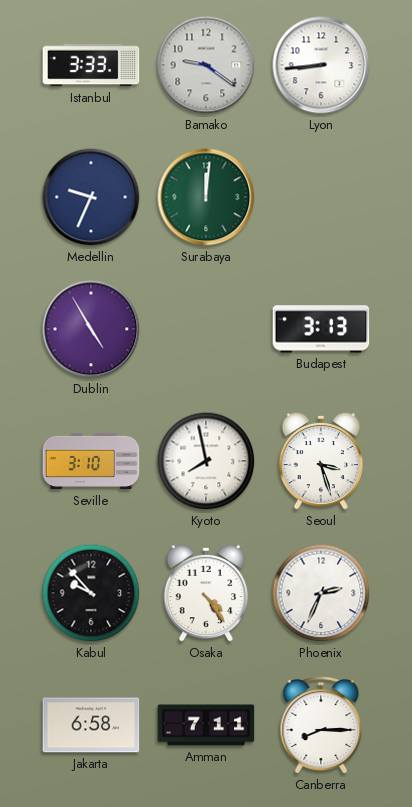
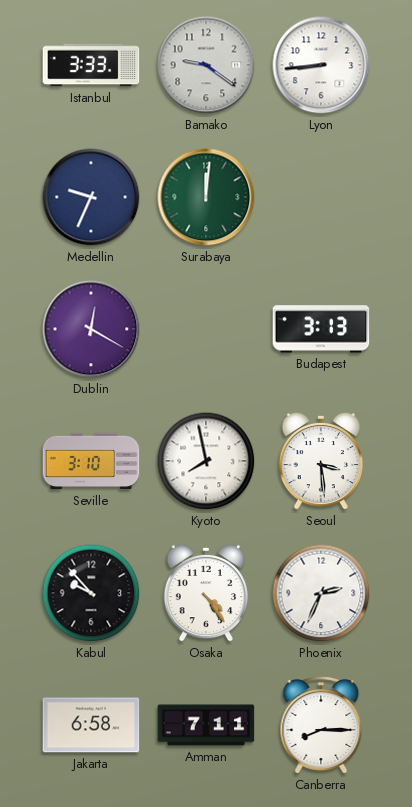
Dublin: 4:55 -> 12:20
Seoul: 3:27 -> 3:29
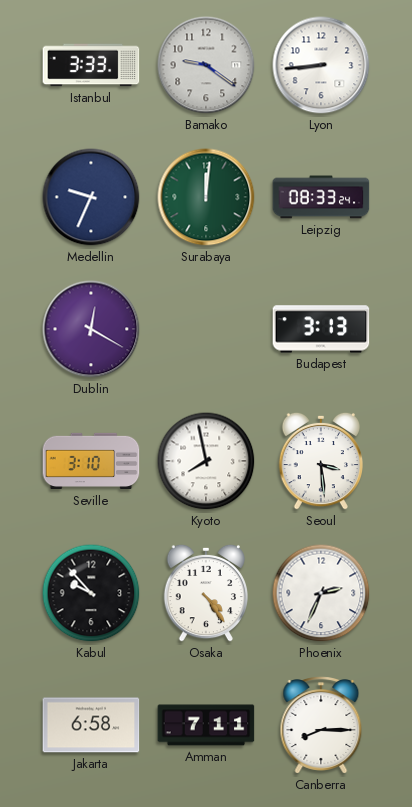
Leipzig: none -> 08:33
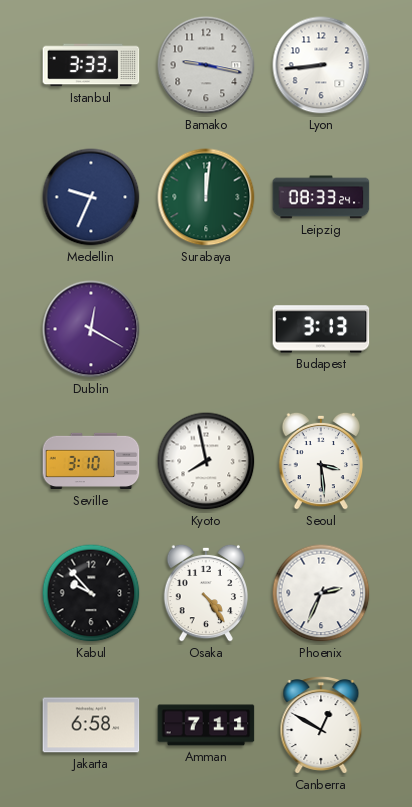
Bamako: 9:21 -> 9:17
Canberra: 8:15 -> 12:50
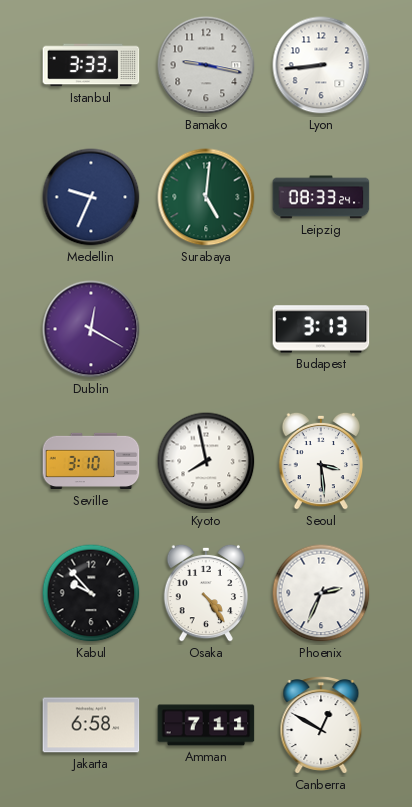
Surabaya: 12:01 -> 5:01
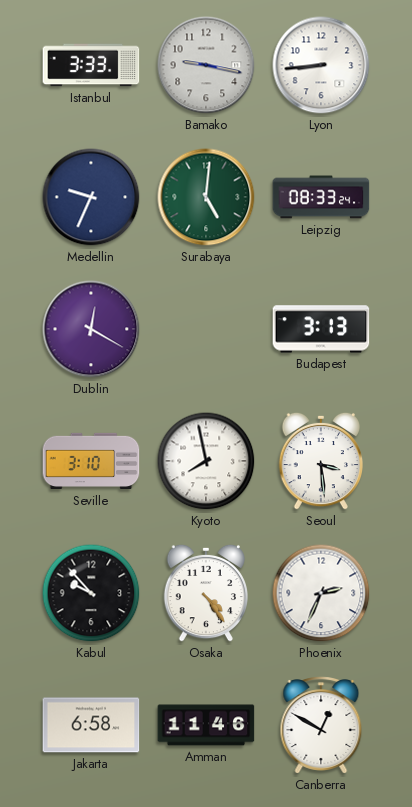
Amman: 7:11 -> 11:46
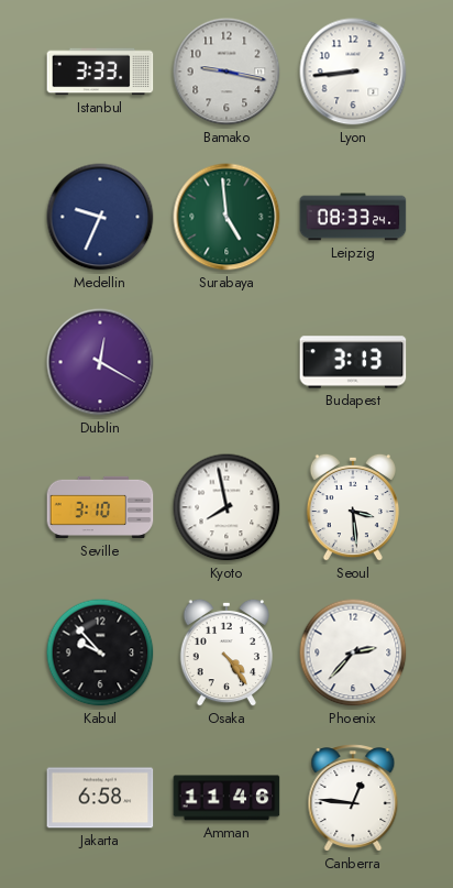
Surabaya: 5:01 -> 4:59
Phoenix: 2:34 -> 2:37
Canberra: 12:50 -> 12:46
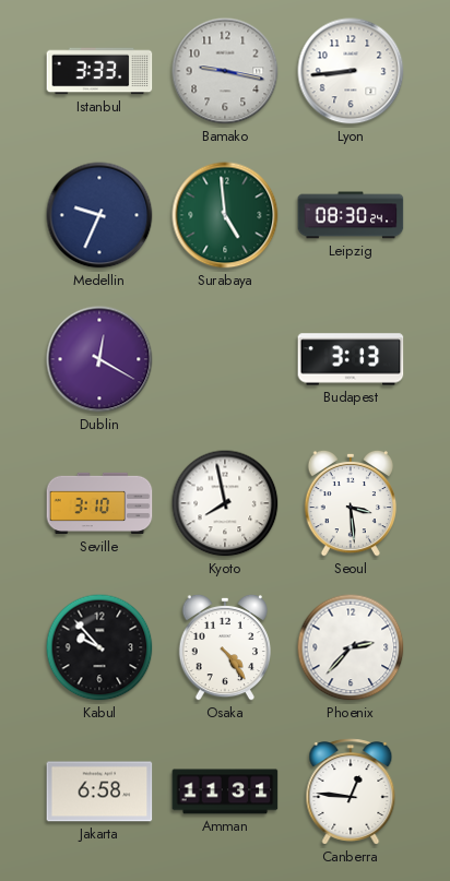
Leipzig: 08:33 -> 08:30
Amman: 11:46 -> 11:31
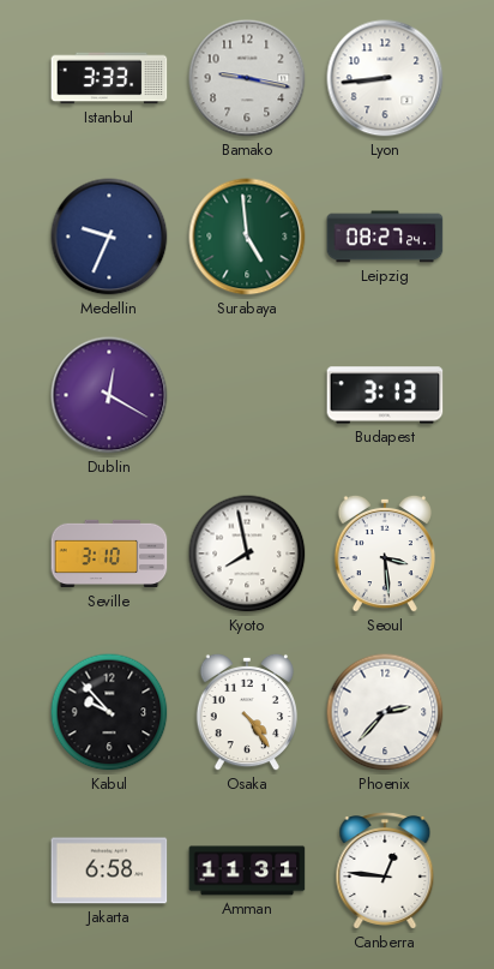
Leipzig: 08:30 -> 08:27
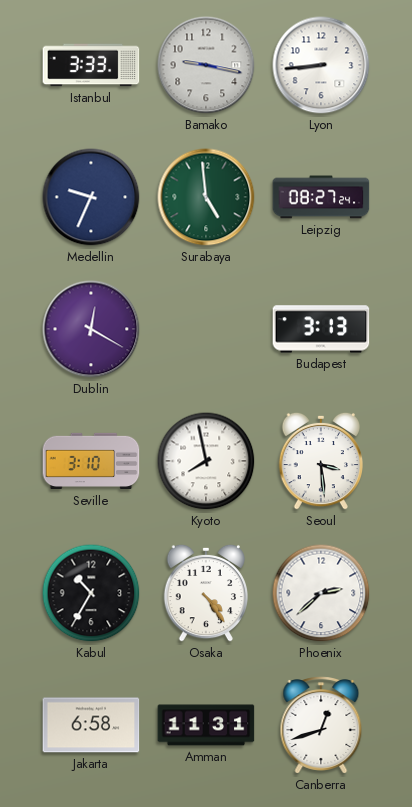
Kabul: 9:53 -> 10:35
Phoenix: 2:37 -> 2:38
Canberra: 12:46 -> 12:42
